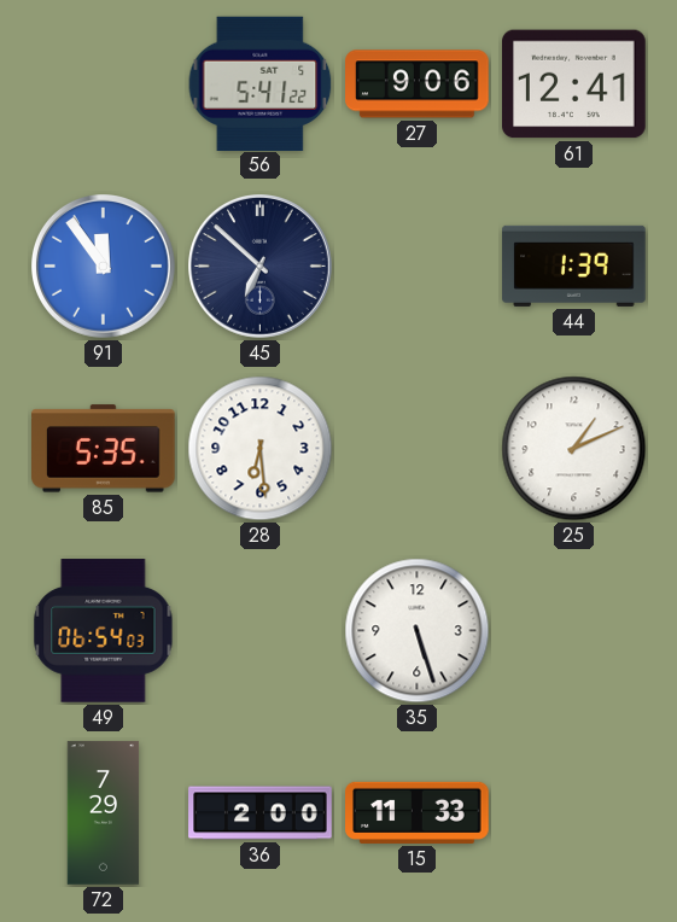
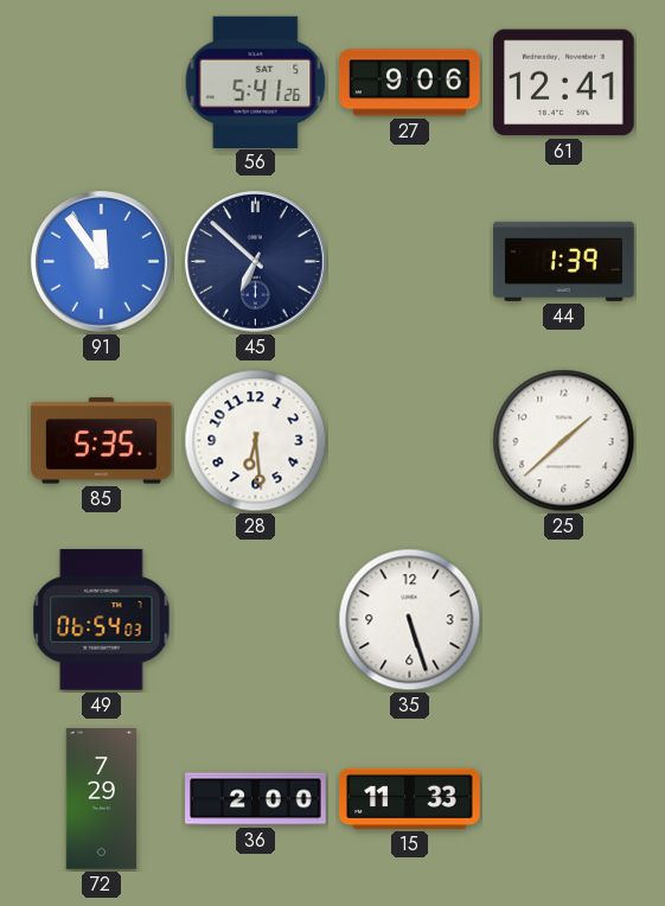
56: 5:41:22 -> 5:41:26
25: 1:11 -> 1:38
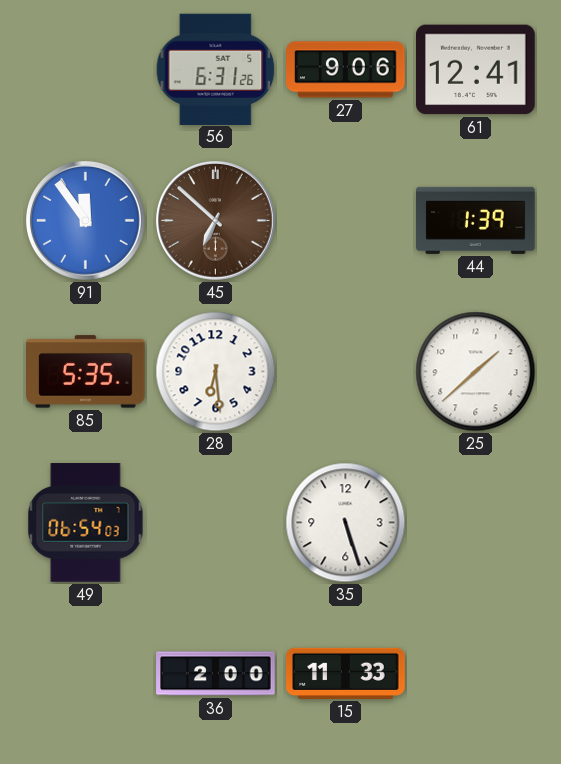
56: 5:41 -> 6:31
45 dial: navy -> brown
72: 7:29 -> none
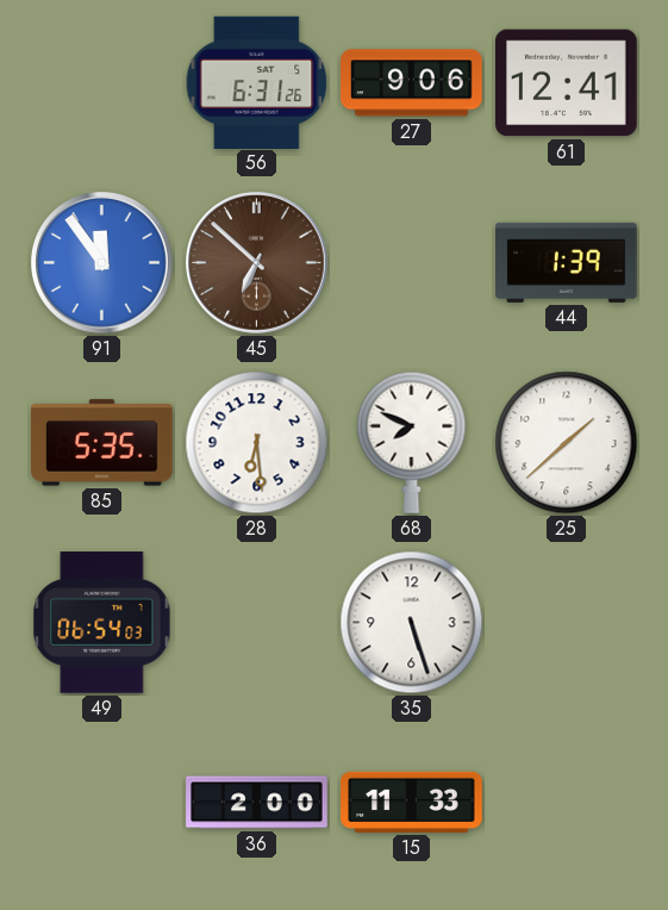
68: none -> 7:49
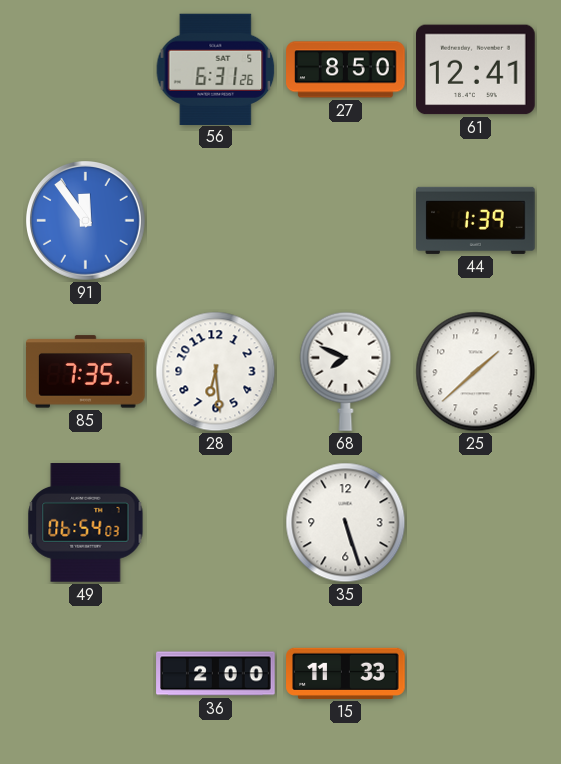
27: 9:06 -> 8:50
45: 6:52 -> none
85: 5:35 -> 7:35
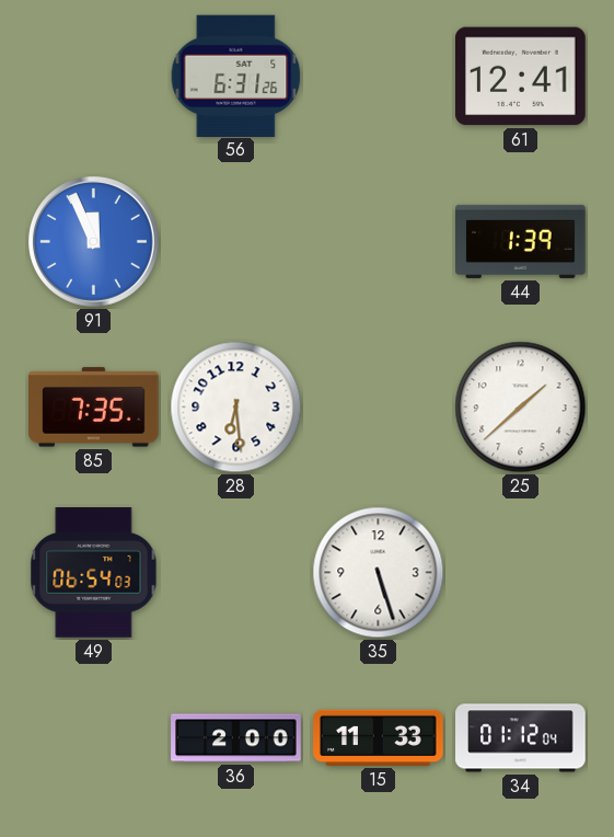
27: 8:50 -> none
91: 11:54 -> 11:56
68: 7:49 -> none
34: none -> 01:12
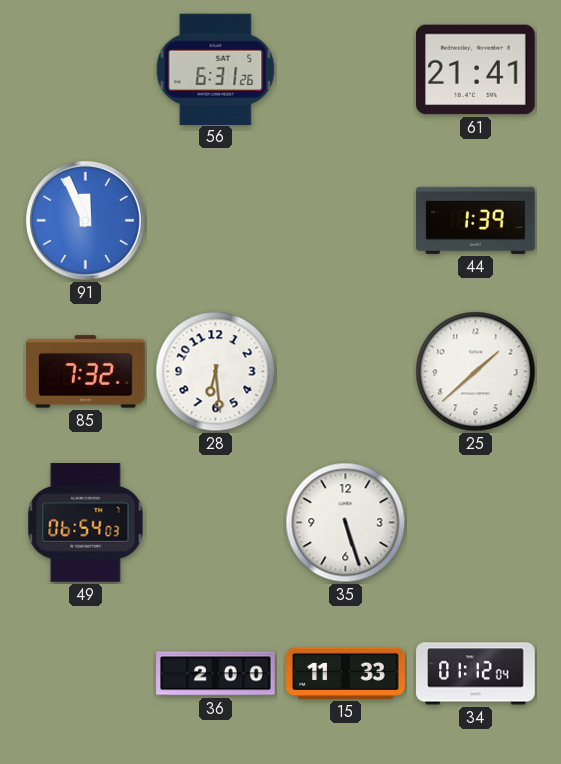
61: 12:41 -> 21:41
85: 7:35 -> 7:32
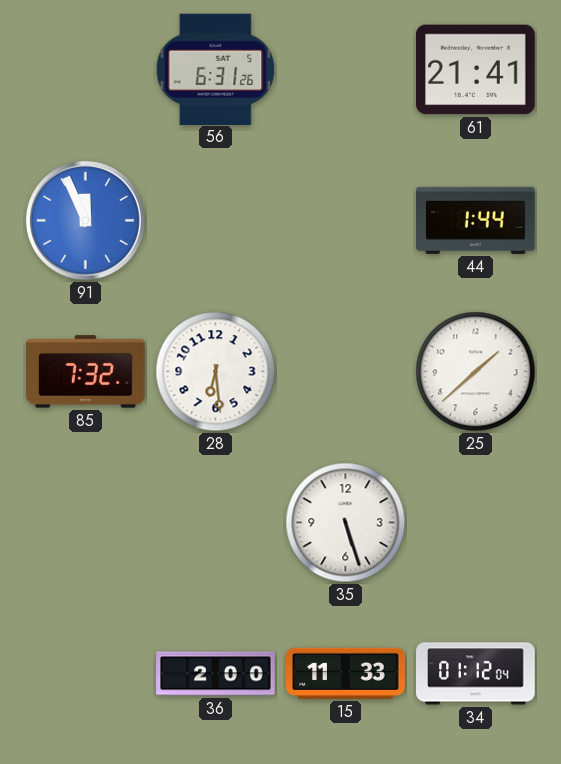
44: 1:39 -> 1:44
49: 06:54 -> none
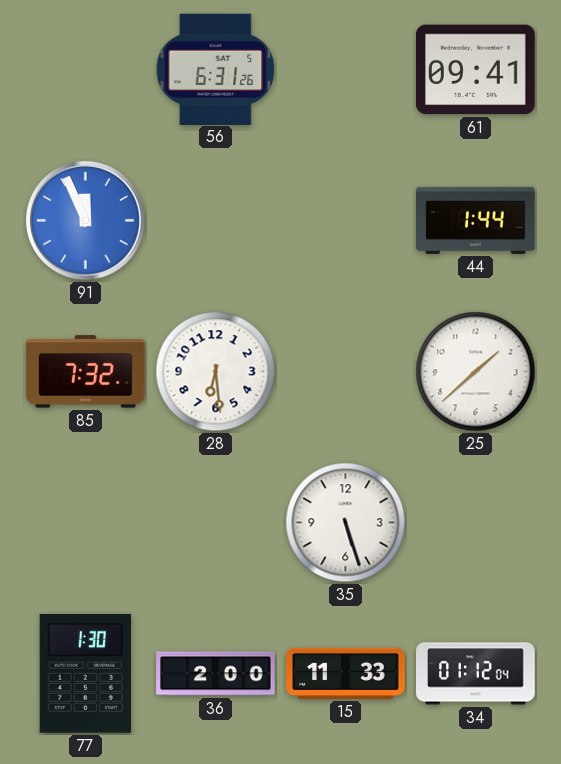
61: 21:41 -> 09:41
77: none -> 1:30
